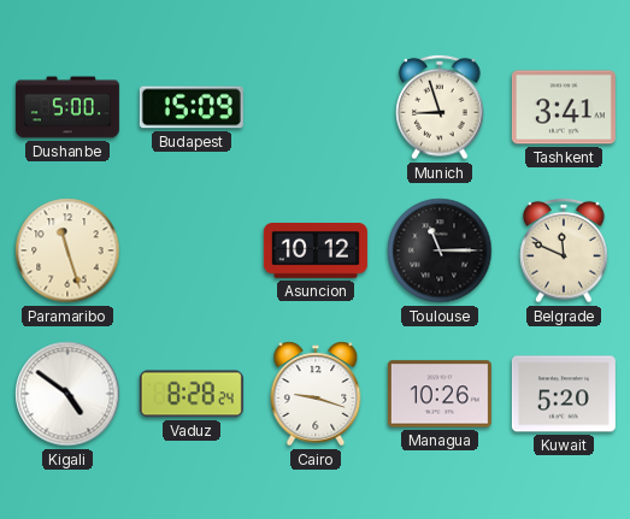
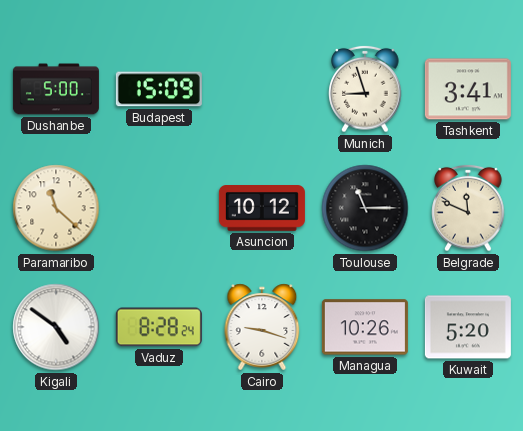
Paramaribo: 11:27 -> 11:22
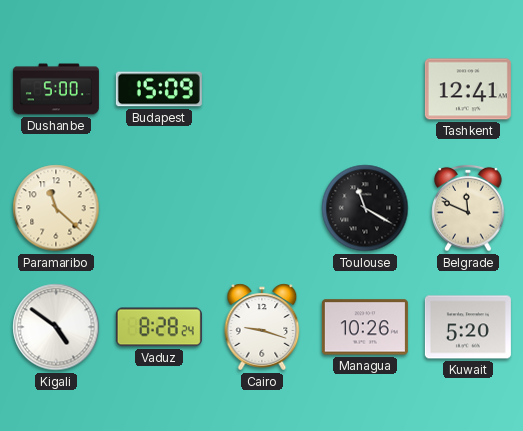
Munich: 8:57 -> none
Tashkent: 3:41 -> 12:41
Asuncion: 10:12 -> none
Toulouse: 11:15 -> 11:20
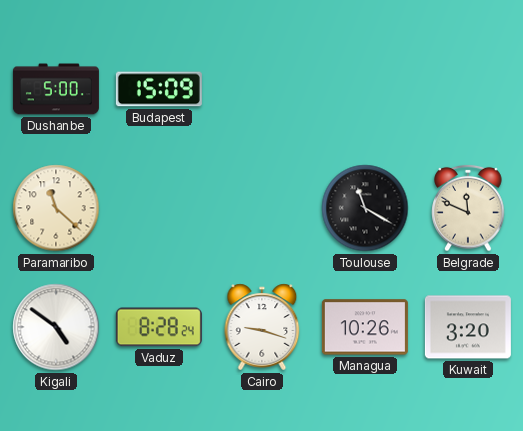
Tashkent: 12:41 -> none
Kuwait: 5:20 -> 3:20
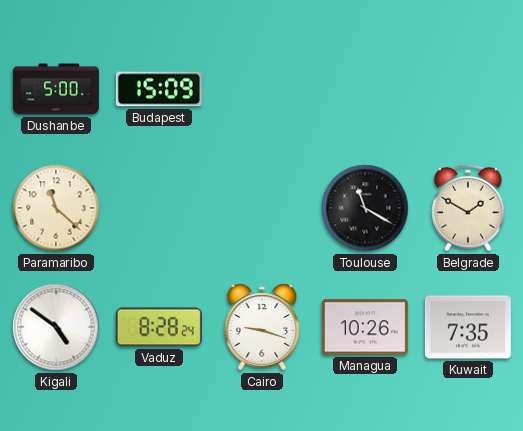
Belgrade: 11:49 -> 1:50
Kuwait: 3:20 -> 7:35
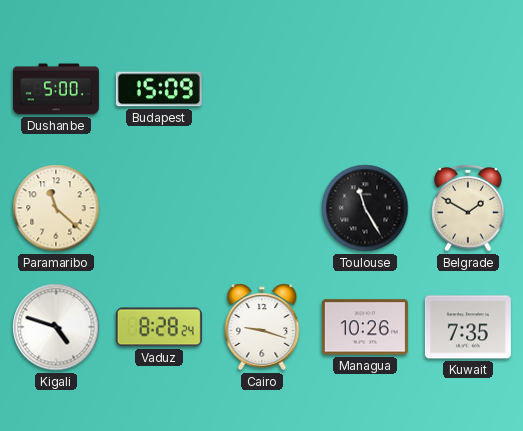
Toulouse: 11:20 -> 11:25
Kigali: 4:51 -> 4:48
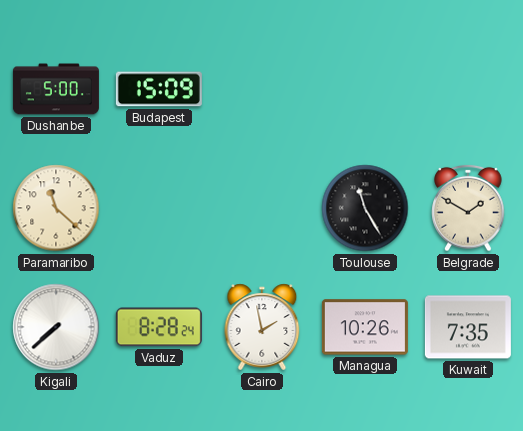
Kigali: 4:48 -> 7:38
Cairo: 9:18 -> 1:58
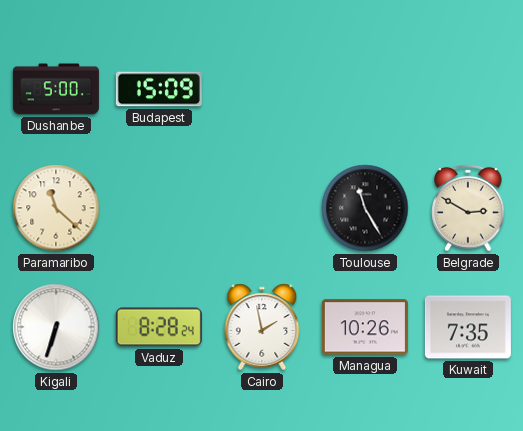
Belgrade: 1:50 -> 2:50
Kigali: 7:38 -> 6:33
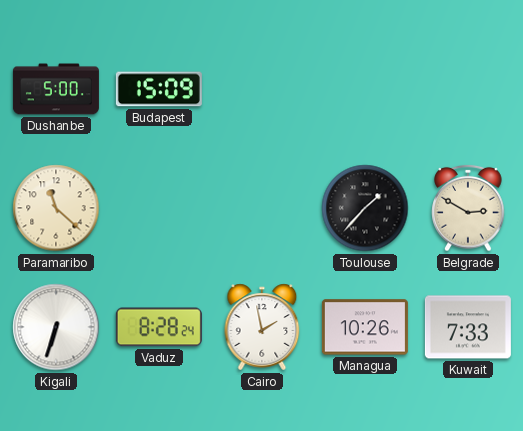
Toulouse: 11:25 -> 1:37
Kuwait: 7:35 -> 7:33
